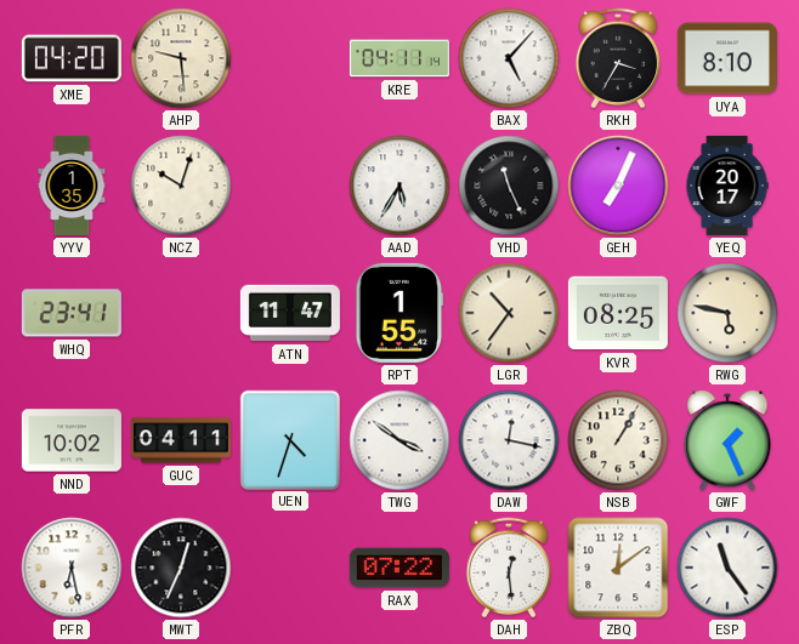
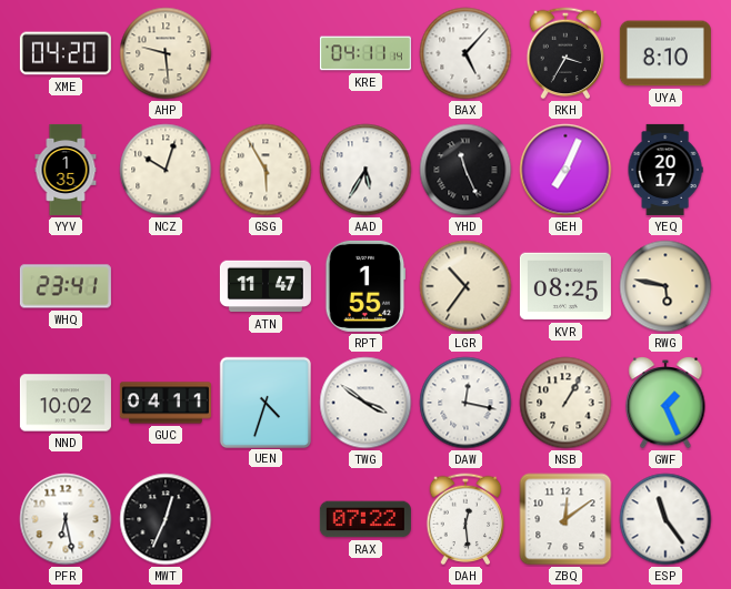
GSG: none -> 5:55
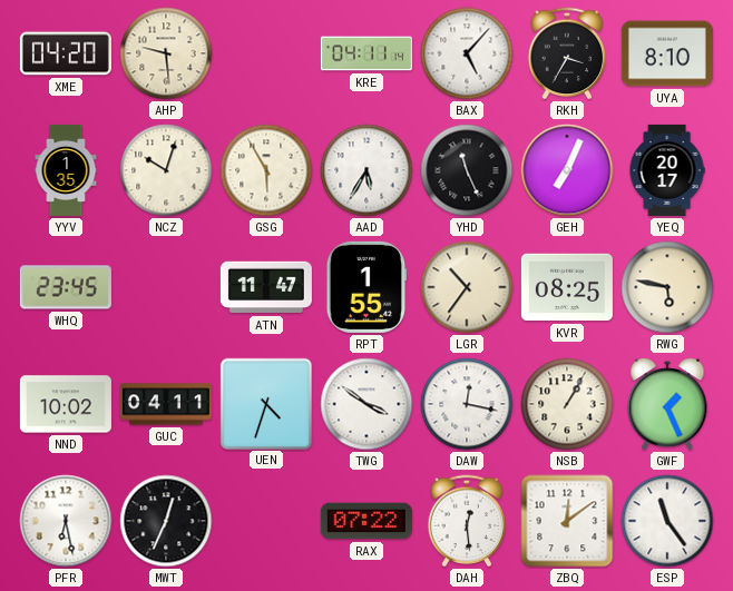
WHQ: 23:41 -> 23:45
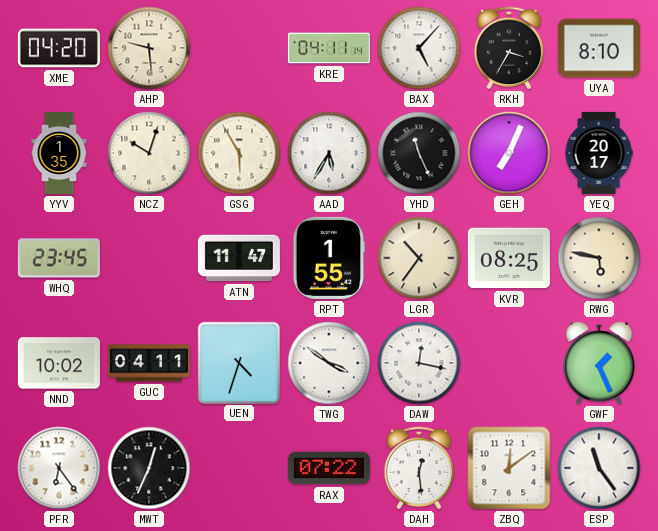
NSB: 1:05 -> none
PFR: 6:28 -> 6:24
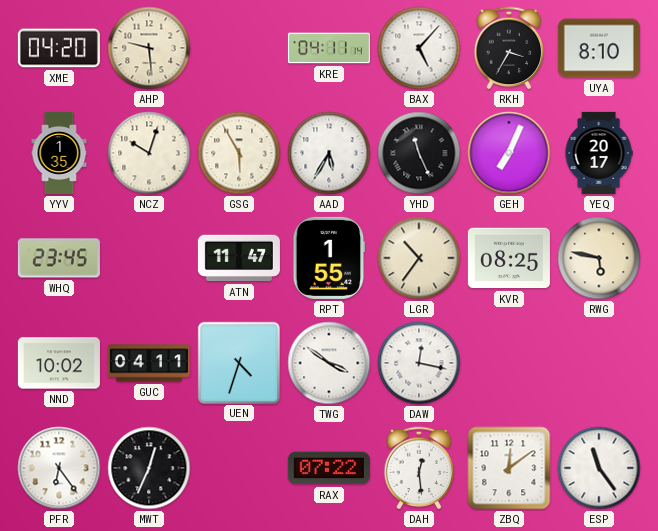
GWF: 1:26 -> none
